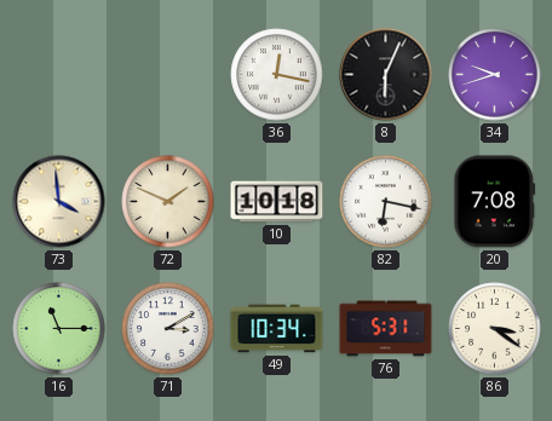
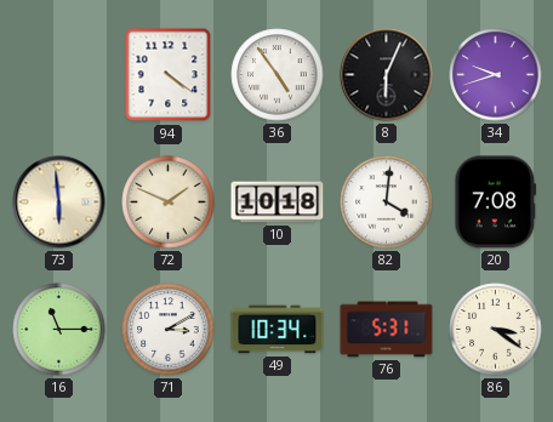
94: none -> 4:21
36: 12:17 -> 4:54
73: 3:59 -> 5:59
82: 6:17 -> 4:01
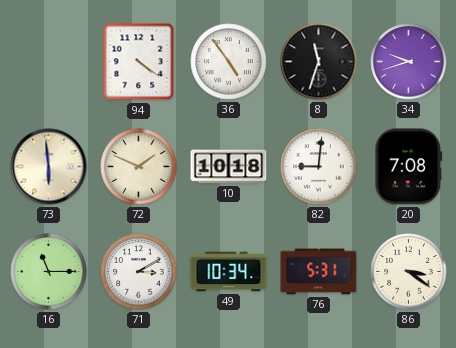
8: 6:04 -> 11:33
82: 4:01 -> 9:01
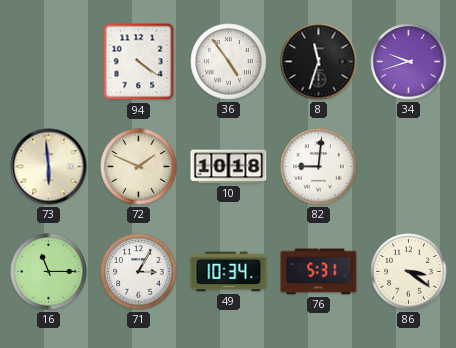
20: 7:08 -> none
71: 3:10 -> 3:05
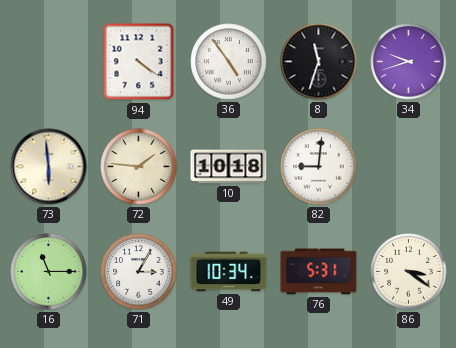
72: 1:49 -> 1:46
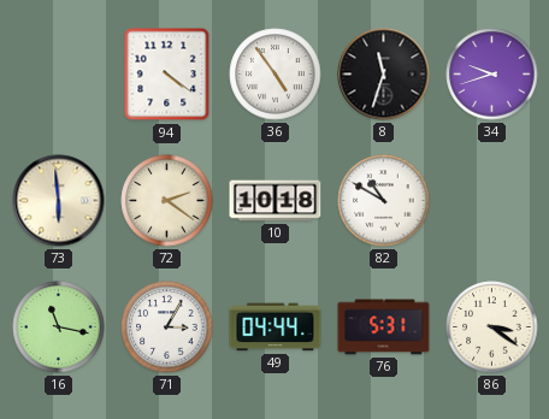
72: 1:46 -> 2:21
82: 9:01 -> 10:50
16: 11:15 -> 11:17
49: 10:34 -> 04:44
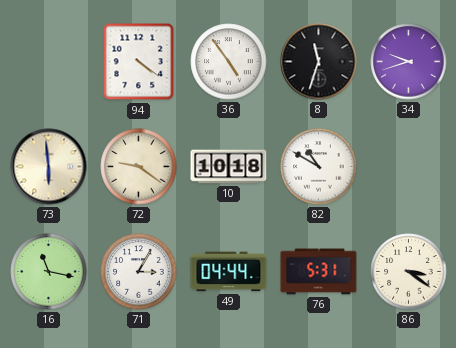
72: 2:21 -> 9:21
